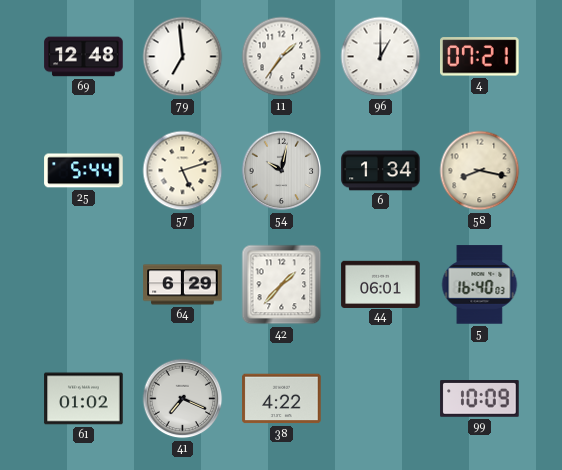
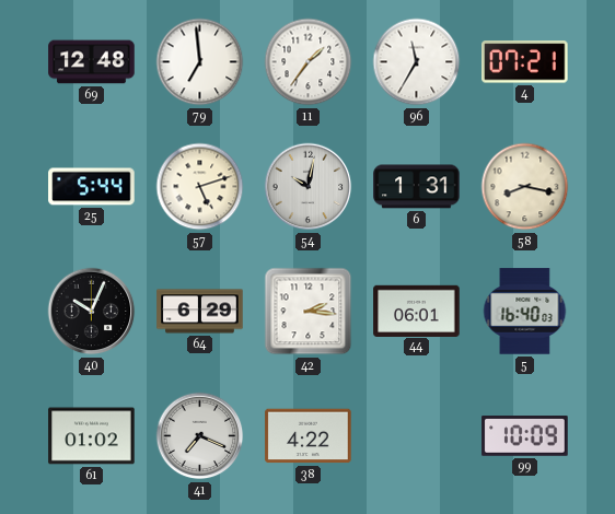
96: 1:00 -> 11:35
6: 1:34 -> 1:31
40: none -> 10:04
42: 1:37 -> 2:16
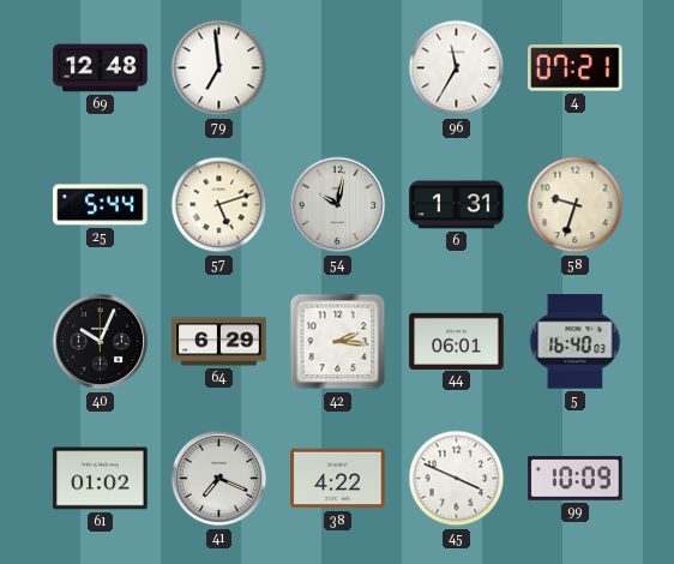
11: 1:36 -> none
58: 8:17 -> 9:33
45: none -> 3:49
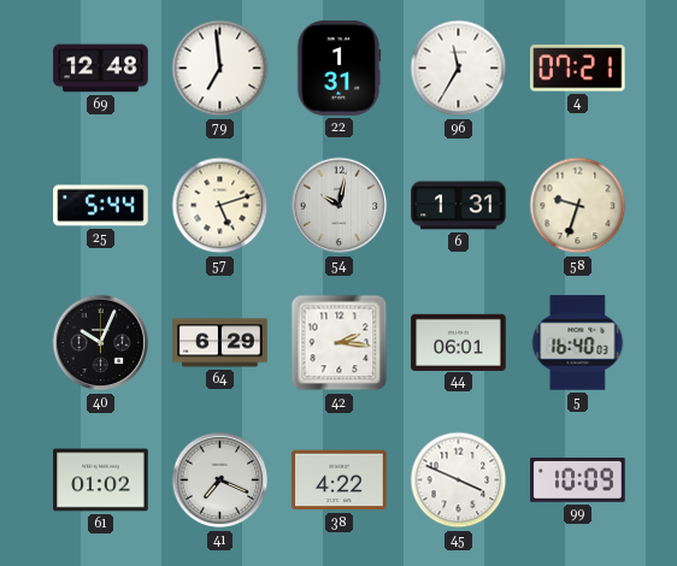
22: none -> 1:31
